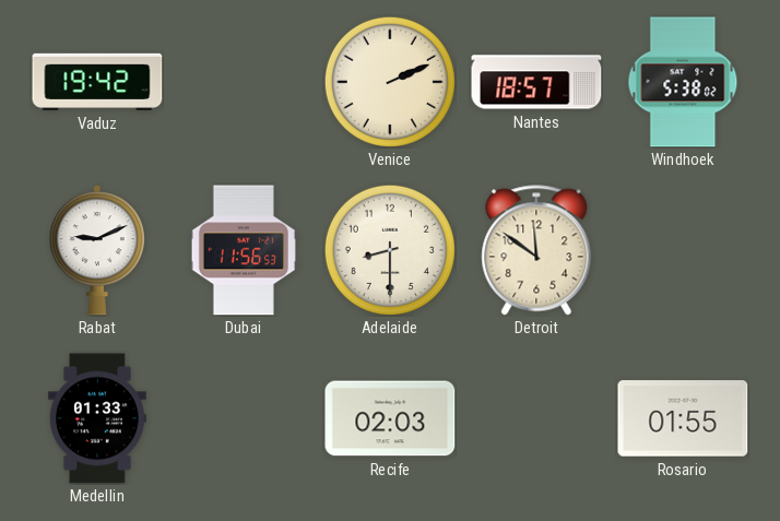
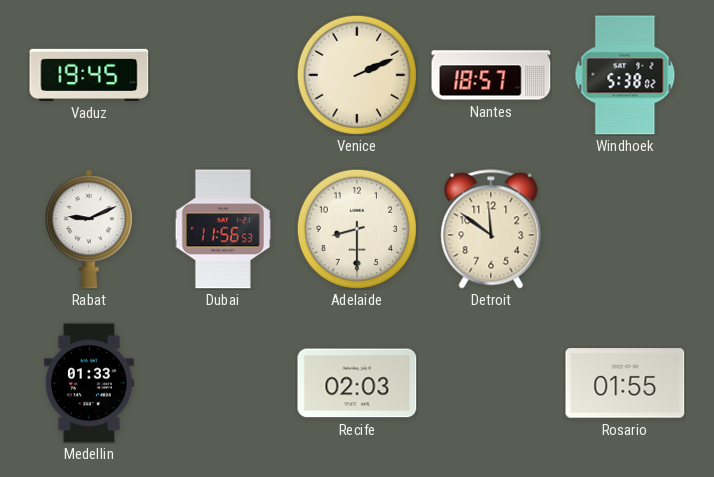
Vaduz: 19:42 -> 19:45
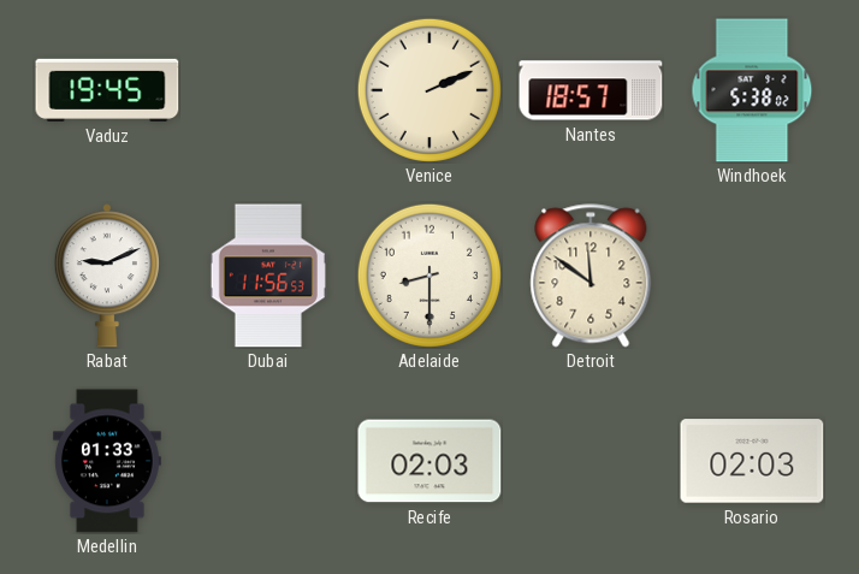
Rosario: 01:55 -> 02:03
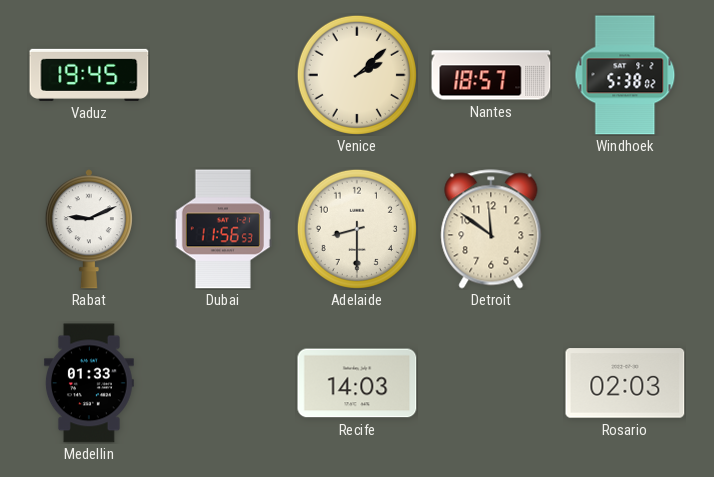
Venice: 2:11 -> 2:08
Recife: 02:03 -> 14:03
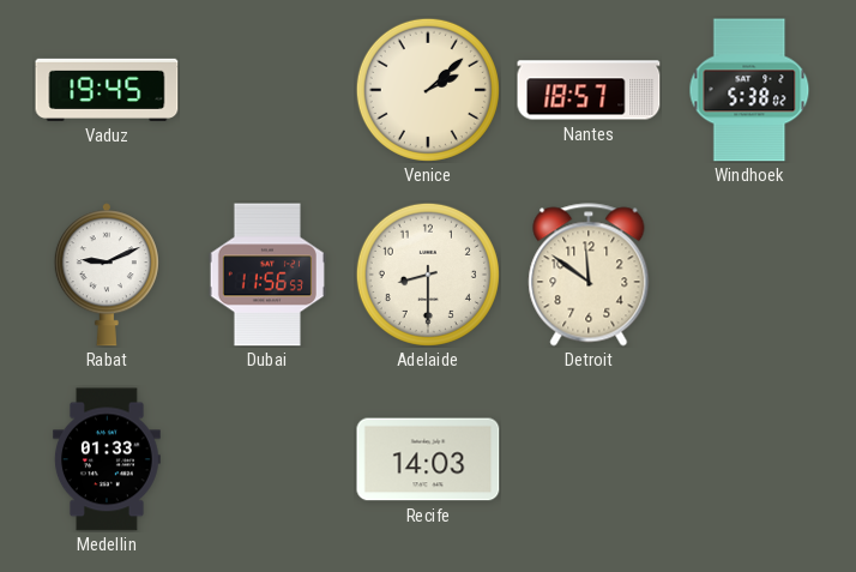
Rosario: 02:03 -> none
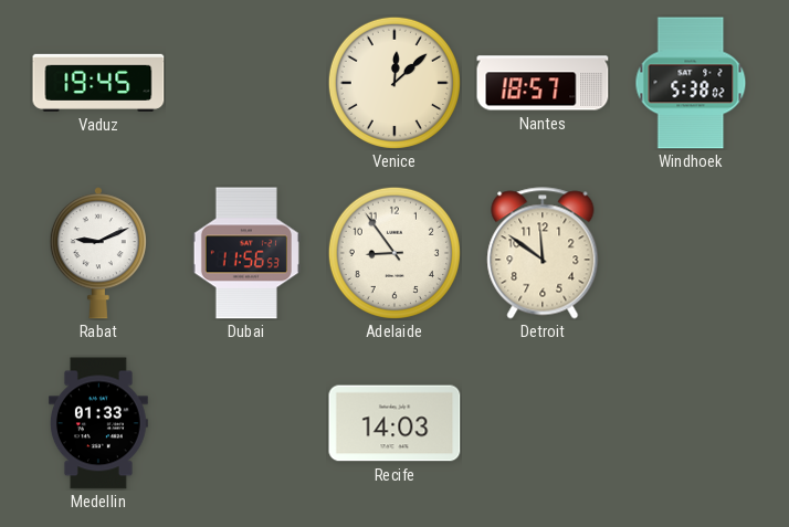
Venice: 2:08 -> 12:08
Adelaide: 8:30 -> 8:54
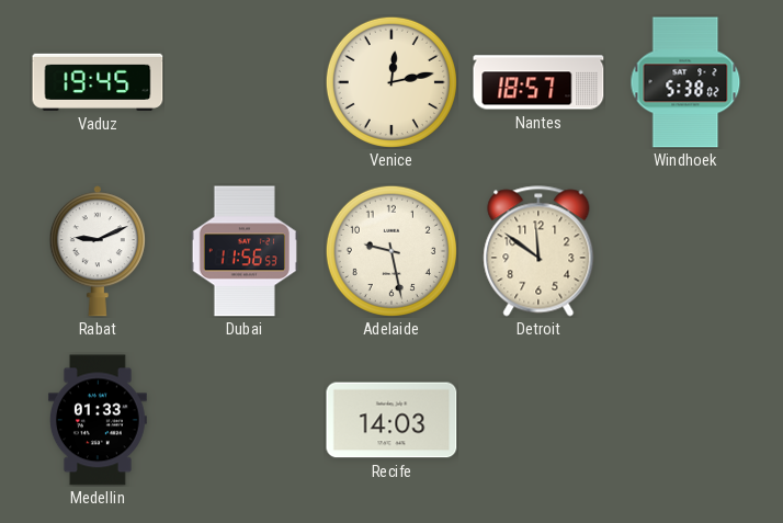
Venice: 12:08 -> 12:13
Adelaide: 8:54 -> 9:28
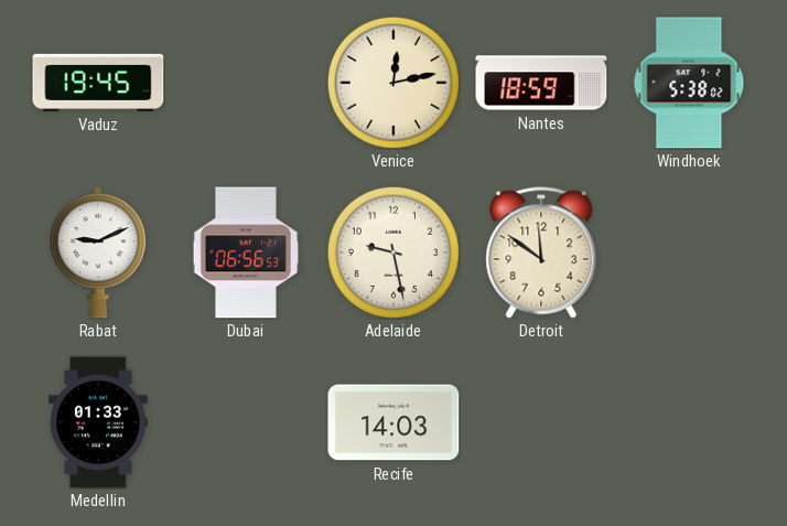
Nantes: 18:57 -> 18:59
Dubai: 11:56 -> 06:56
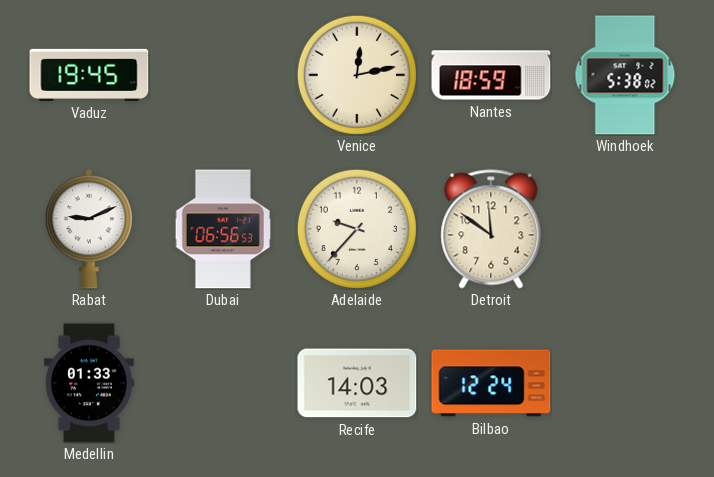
Adelaide: 9:28 -> 9:37
Bilbao: none -> 12:24
